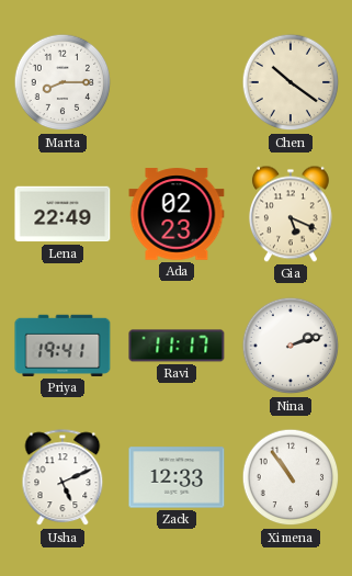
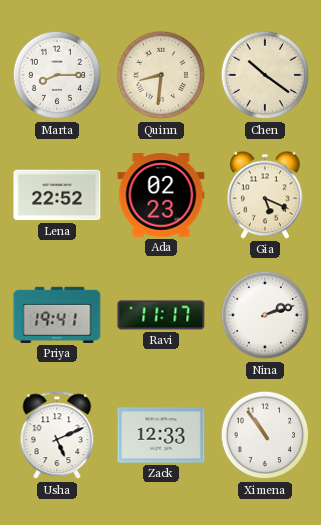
Quinn: none -> 8:31
Lena: 22:49 -> 22:52
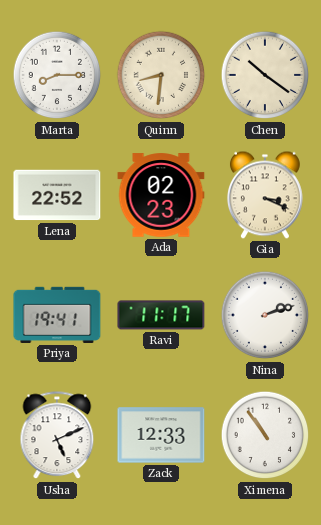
Gia: 5:19 -> 3:19
